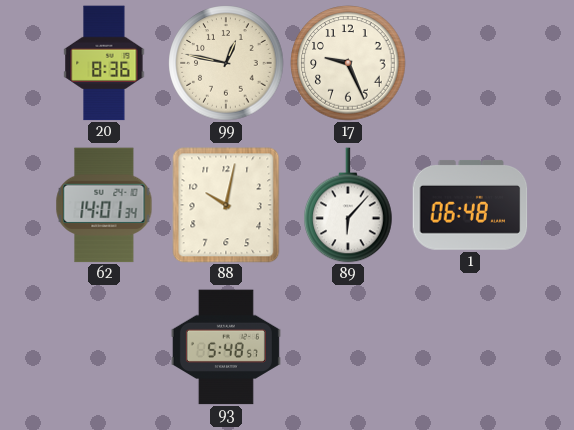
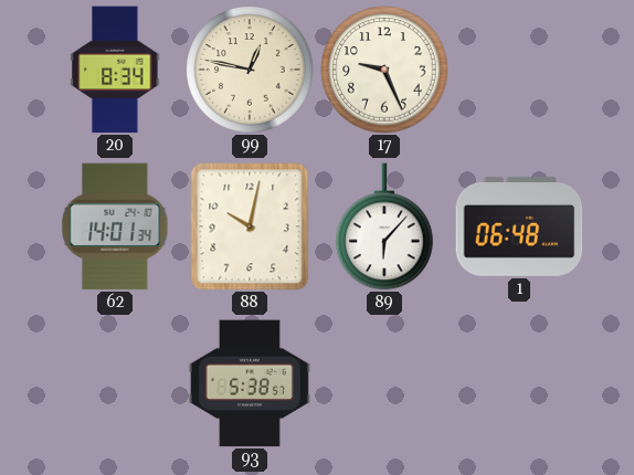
20: 8:36 -> 8:34
93: 5:48 -> 5:38
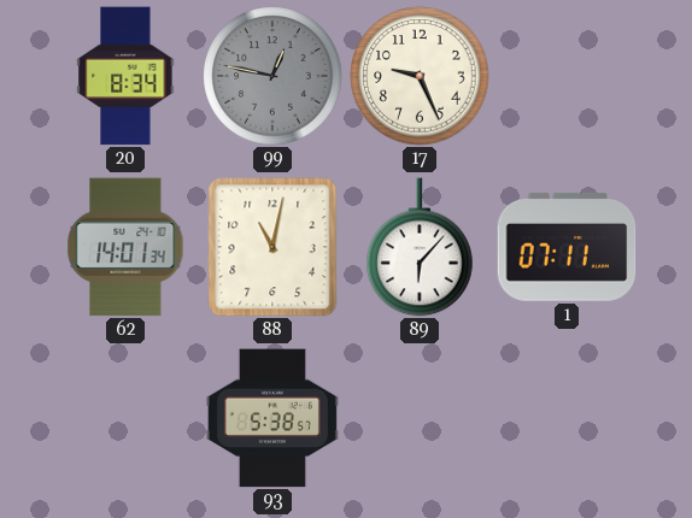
99 dial: cream -> grey
88: 10:02 -> 11:02
1: 06:48 -> 07:11
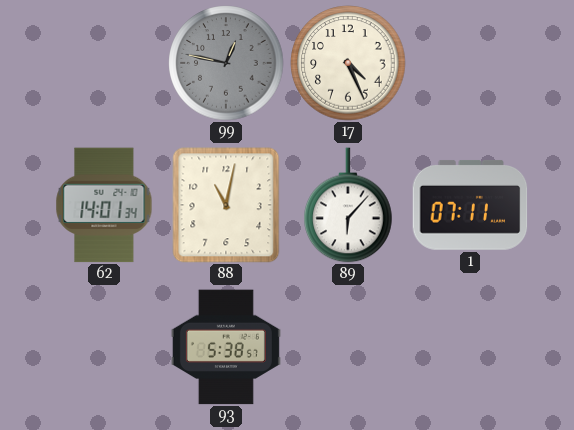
20: 8:34 -> none
17: 9:26 -> 4:26
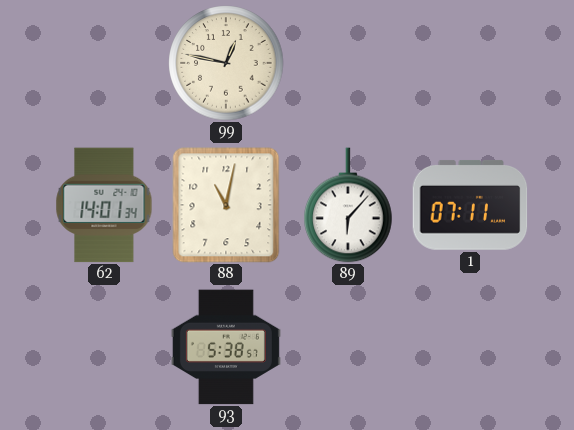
99 dial: grey -> cream
17: 4:26 -> none
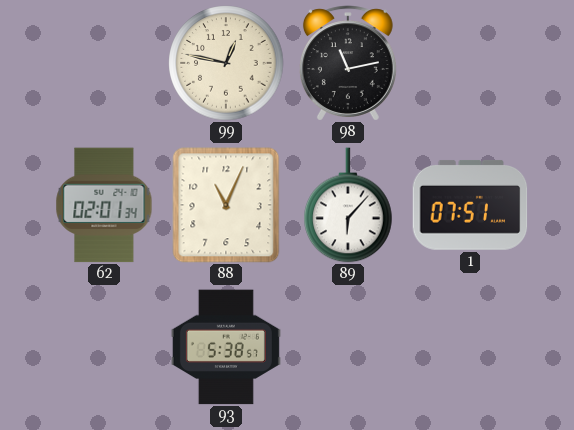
98: none -> 11:13
62: 14:01 -> 02:01
88: 11:02 -> 11:04
1: 07:11 -> 07:51
